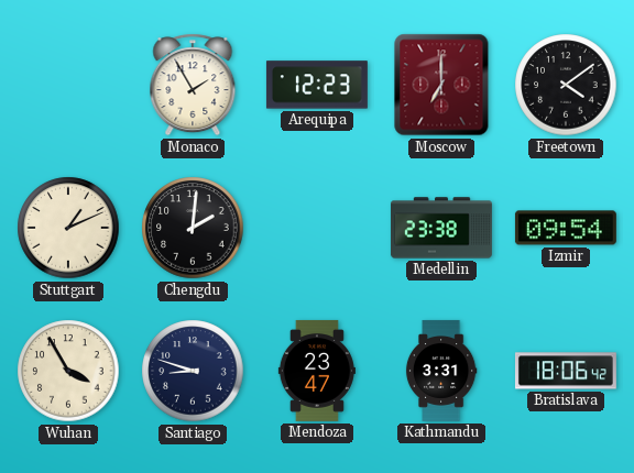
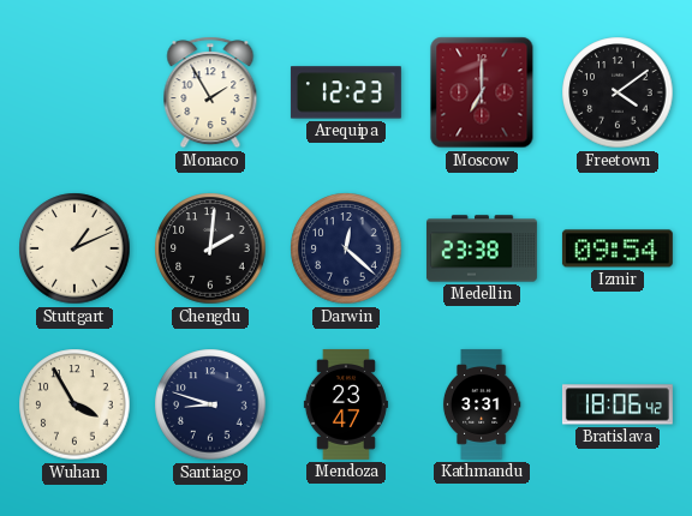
Darwin: none -> 12:22
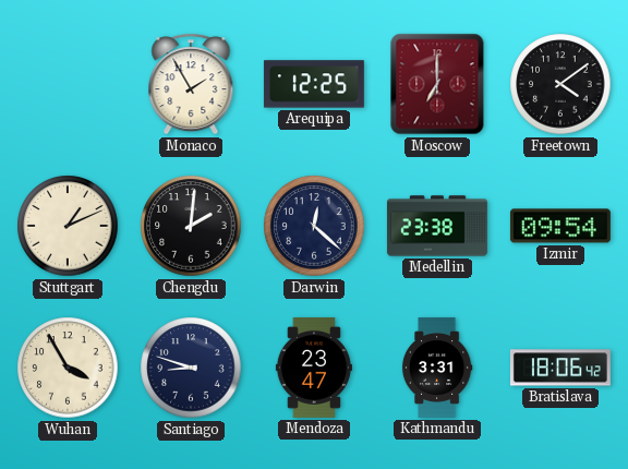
Arequipa: 12:23 -> 12:25
